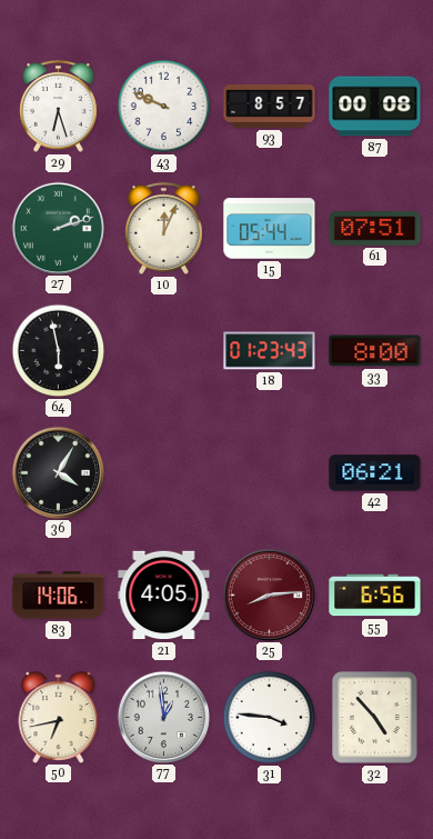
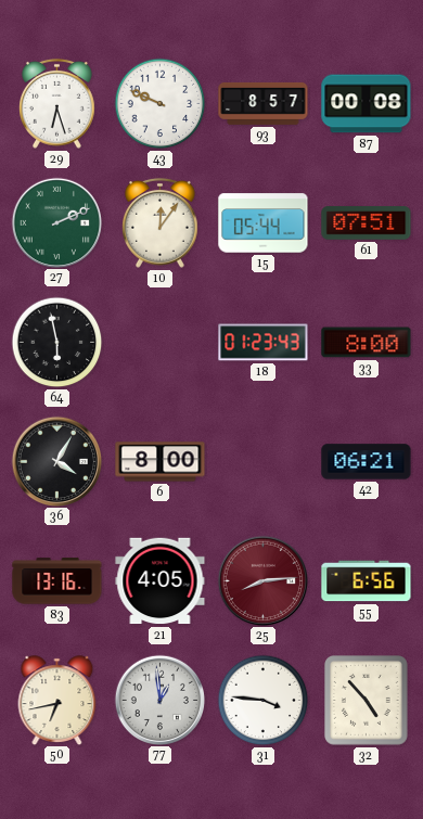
27: 2:12 -> 2:11
10: 12:04 -> 12:06
6: none -> 8:00
83: 14:06 -> 13:16
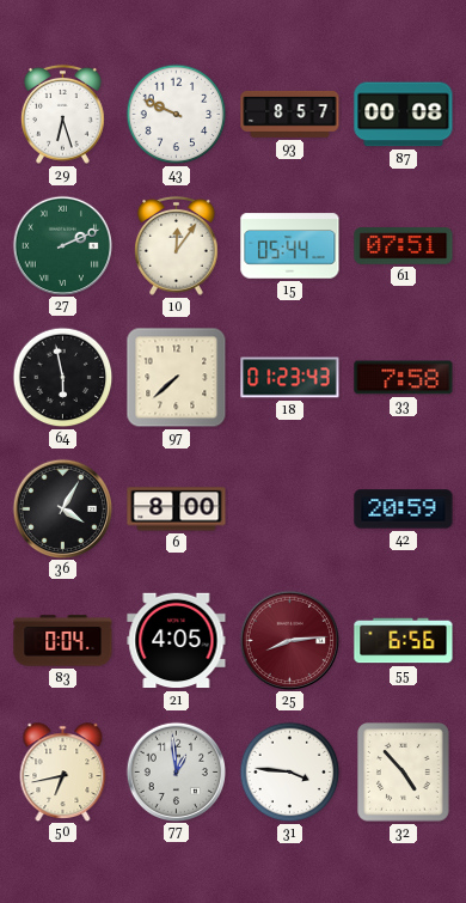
97: none -> 7:38
33: 8:00 -> 7:58
42: 06:21 -> 20:59
83: 13:16 -> 0:04
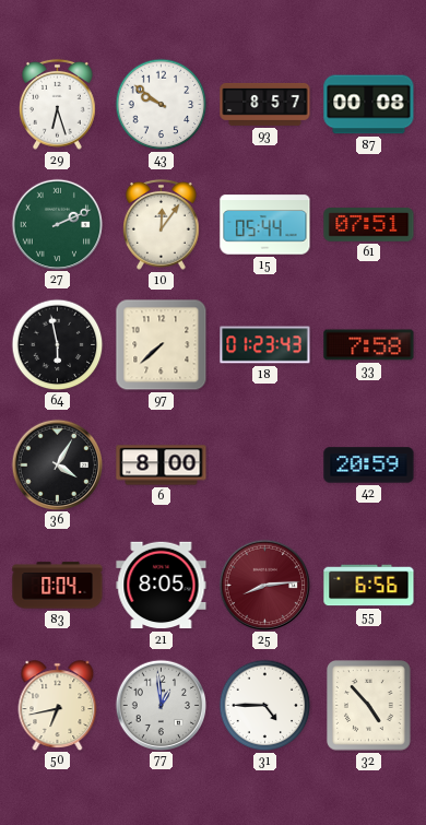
43: 9:49 -> 9:51
21: 4:05 -> 8:05
31: 3:46 -> 4:45
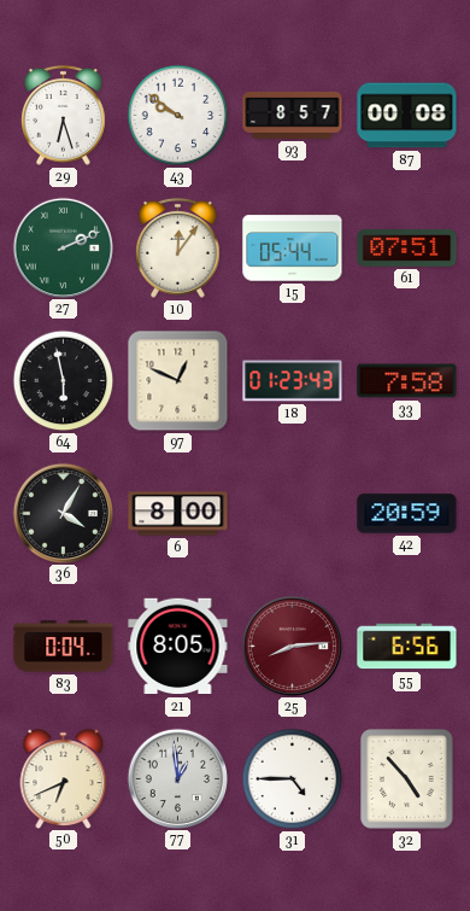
97: 7:38 -> 12:49
50: 6:43 -> 6:41
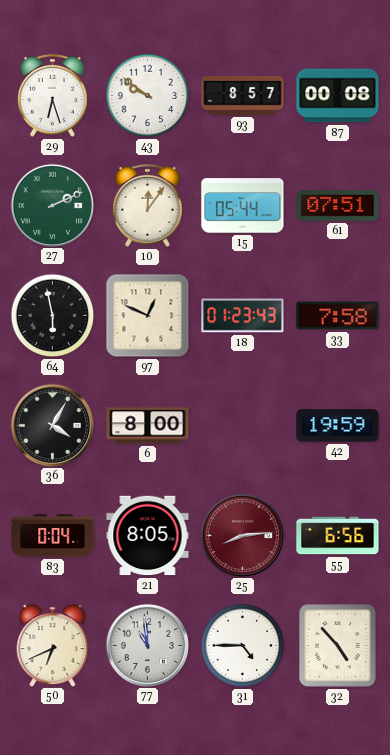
42: 20:59 -> 19:59
77: 12:59 -> 10:59
